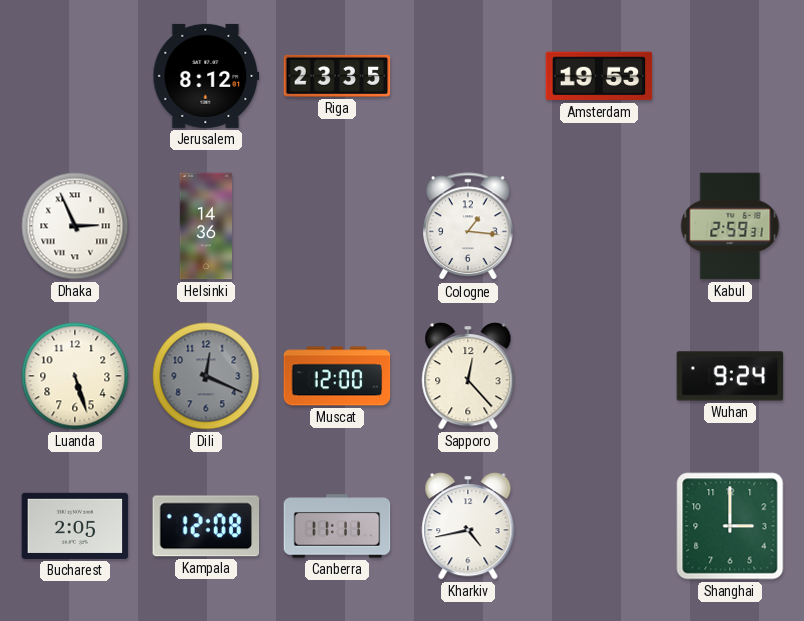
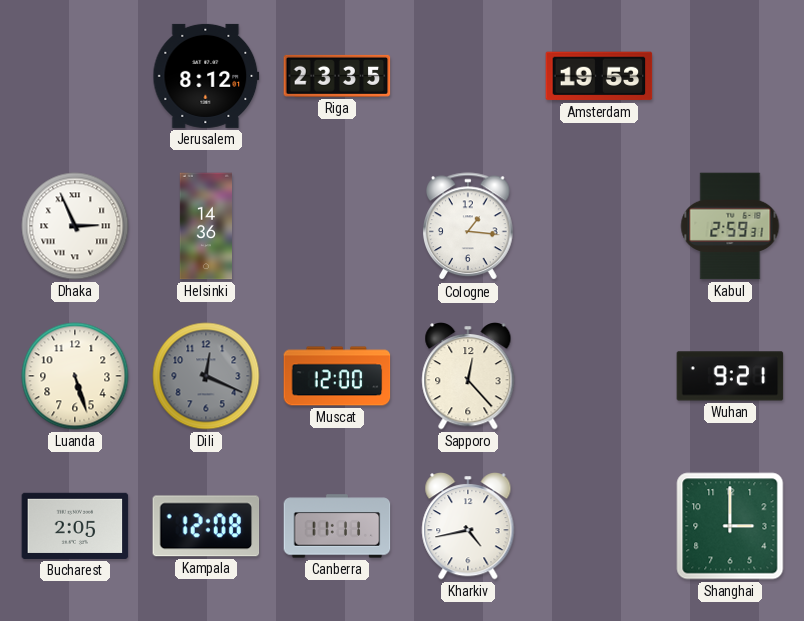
Wuhan: 9:24 -> 9:21
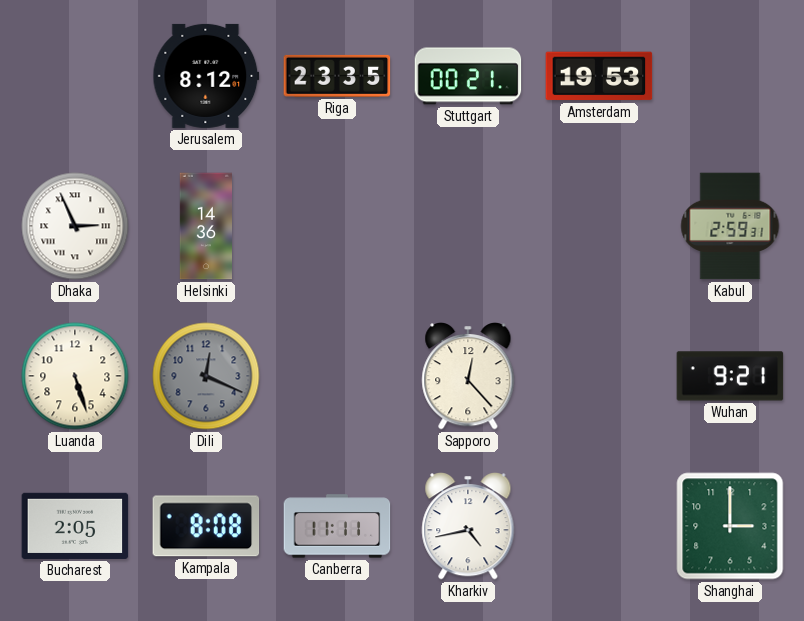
Stuttgart: none -> 00:21
Cologne: 1:16 -> none
Muscat: 12:00 -> none
Kampala: 12:08 -> 8:08
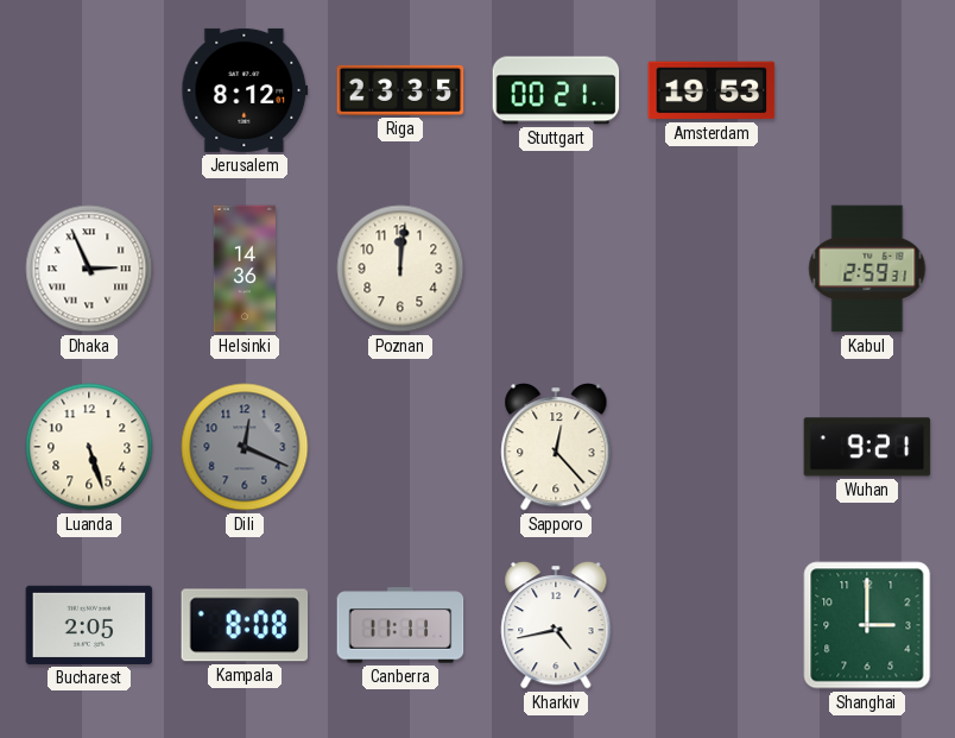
Poznan: none -> 12:01
